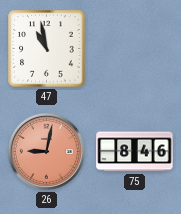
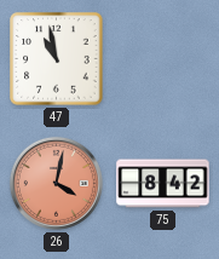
26: 9:02 -> 4:02
75: 8:46 -> 8:42
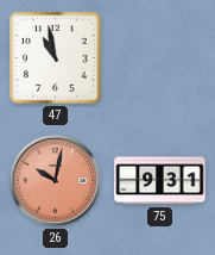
26: 4:02 -> 10:02
75: 8:42 -> 9:31
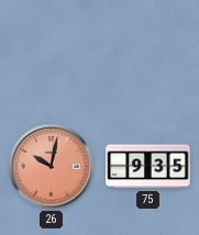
47: 10:58 -> none
75: 9:31 -> 9:35
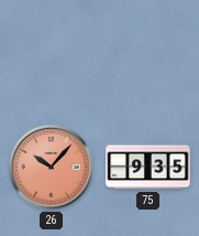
26: 10:02 -> 10:07
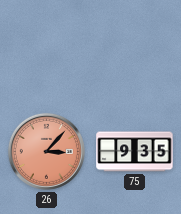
26: 10:07 -> 3:07
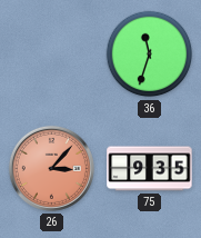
36: none -> 11:33
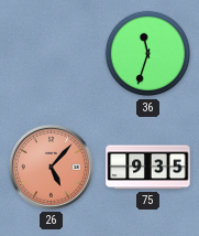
26: 3:07 -> 5:07
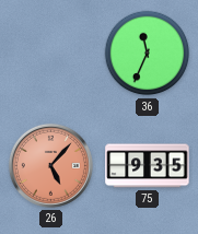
36: 11:33 -> 11:34
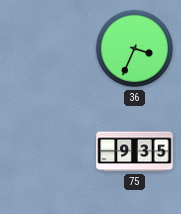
36: 11:34 -> 3:34
26: 5:07 -> none
